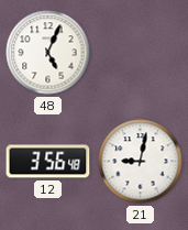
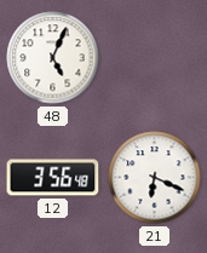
21: 9:02 -> 6:19
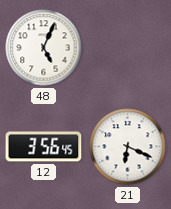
12: 3:56:48 -> 3:56:45
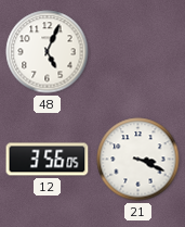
12: 3:56:45 -> 3:56:05
21: 6:19 -> 3:19
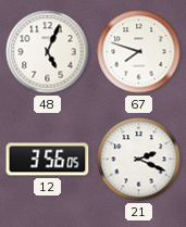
67: none -> 7:48
21: 3:19 -> 2:19
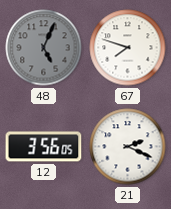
48 dial: white -> grey
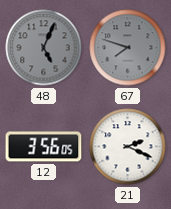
67 dial: white -> grey
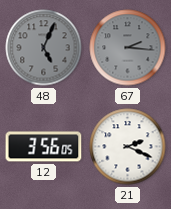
67: 7:48 -> 2:16
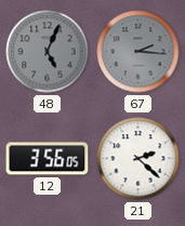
21: 2:19 -> 2:22
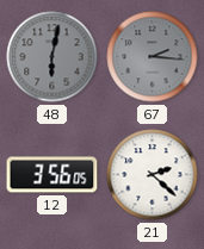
48: 5:04 -> 6:02
